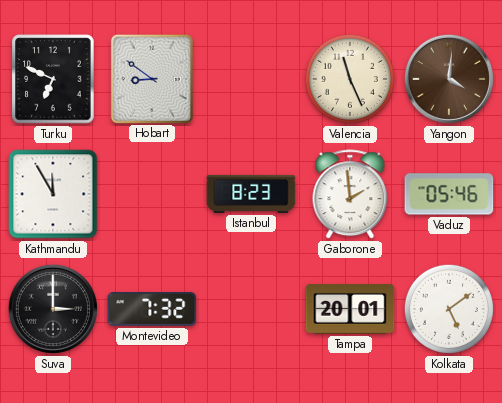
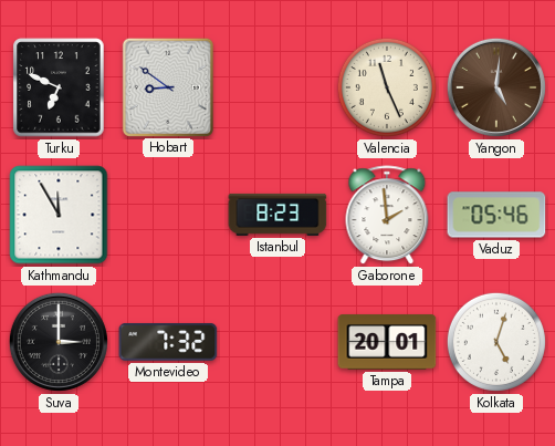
Yangon: 4:01 -> 5:01
Kolkata: 5:09 -> 5:03
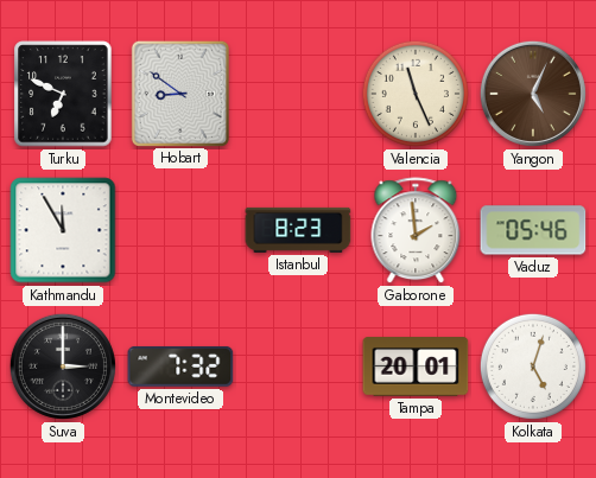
Yangon: 5:01 -> 5:04
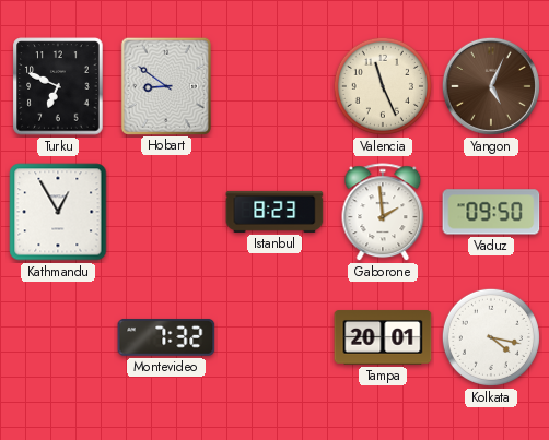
Kathmandu: 11:55 -> 12:55
Vaduz: 05:46 -> 09:50
Suva: 3:00 -> none
Kolkata: 5:03 -> 4:17
